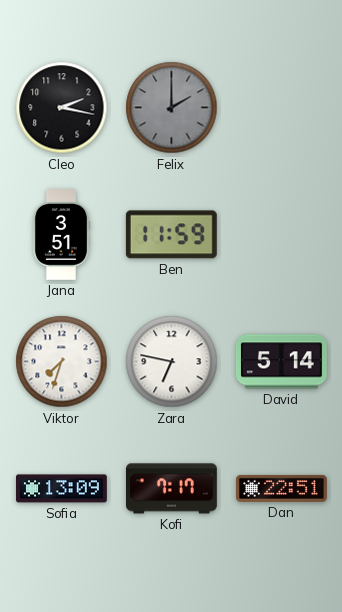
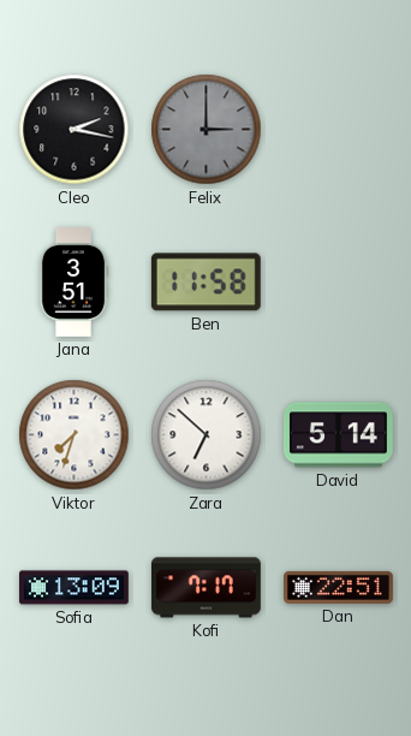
Felix: 2:00 -> 3:00
Ben: 11:59 -> 11:58
Zara: 6:47 -> 6:52
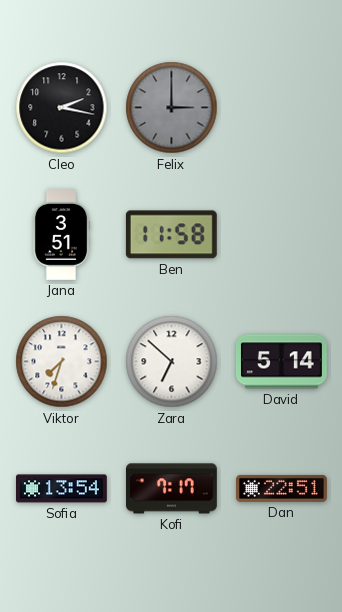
Sofia: 13:09 -> 13:54
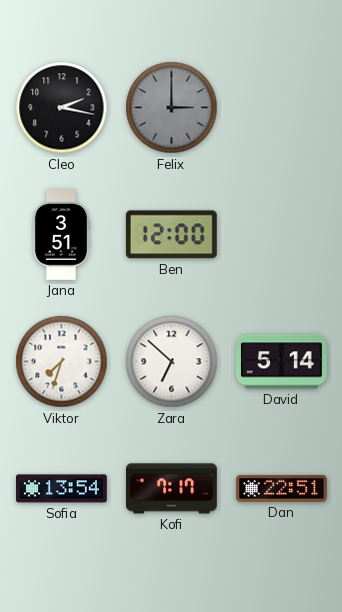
Ben: 11:58 -> 12:00
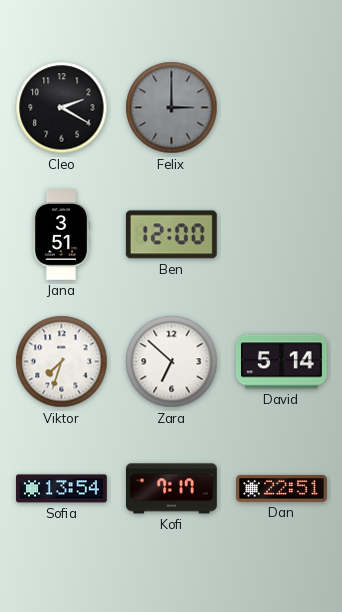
Cleo: 2:17 -> 2:20
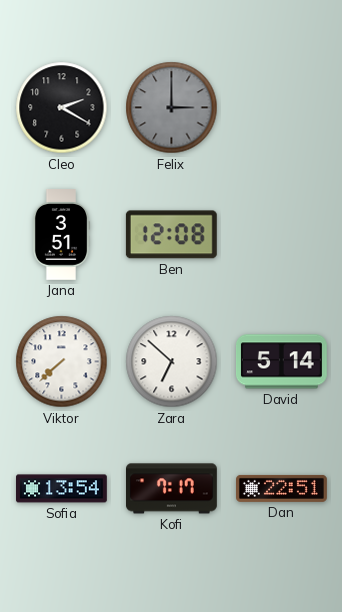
Ben: 12:00 -> 12:08
Viktor: 7:33 -> 7:38
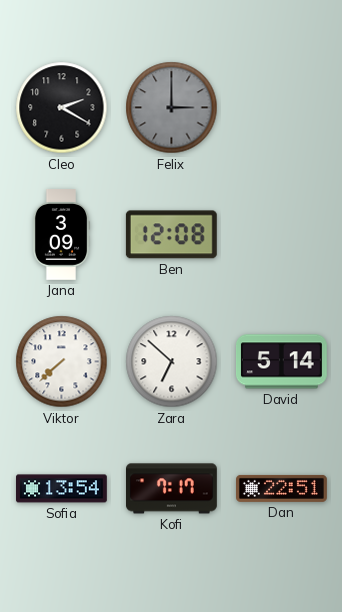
Jana: 3:51 -> 3:09
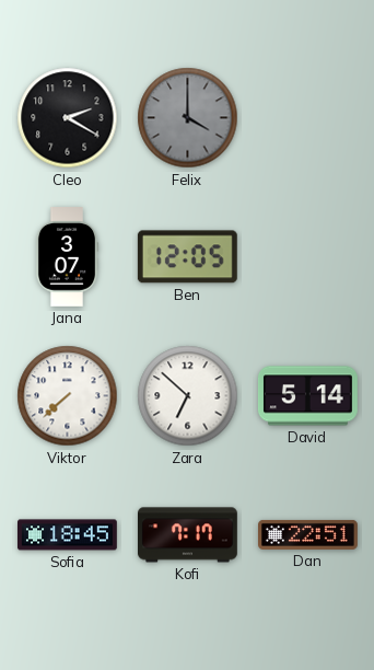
Felix: 3:00 -> 4:00
Jana: 3:09 -> 3:07
Ben: 12:08 -> 12:05
Sofia: 13:54 -> 18:45
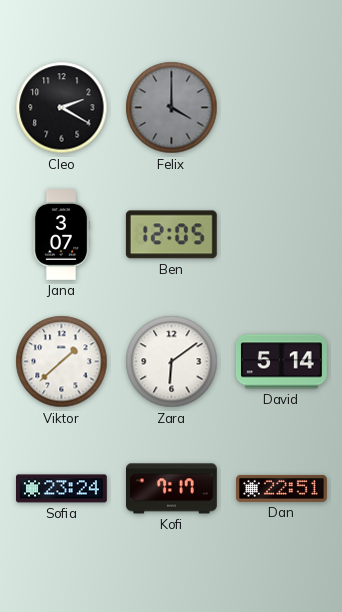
Viktor: 7:38 -> 1:38
Zara: 6:52 -> 6:09
Sofia: 18:45 -> 23:24
